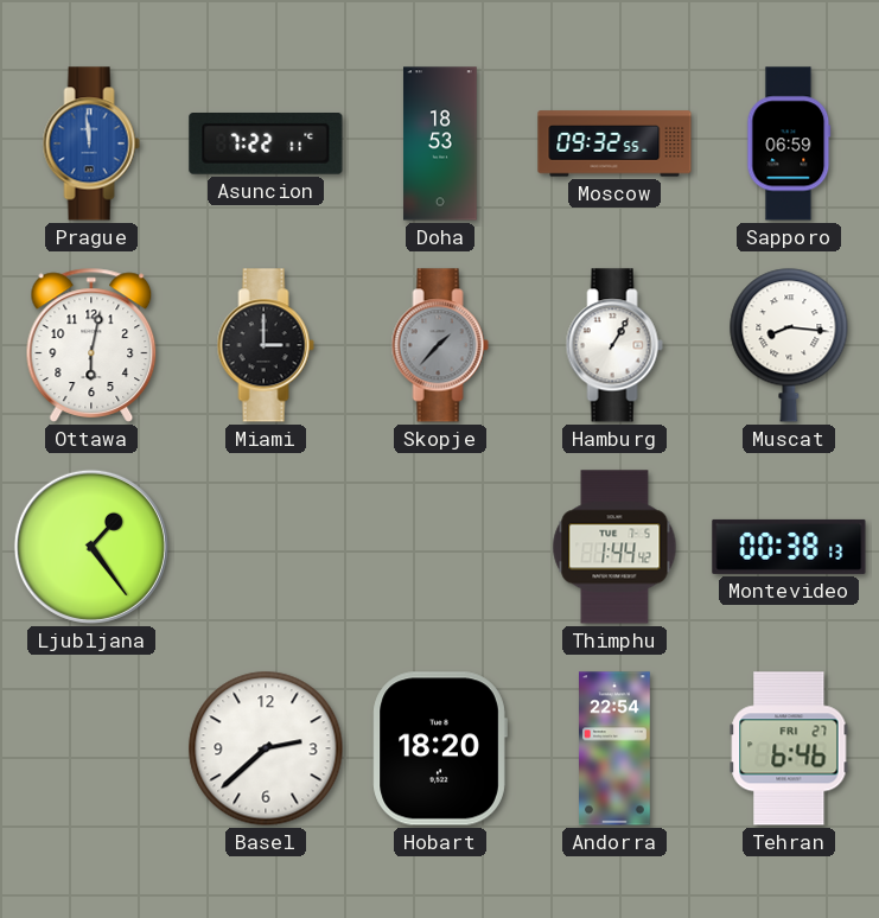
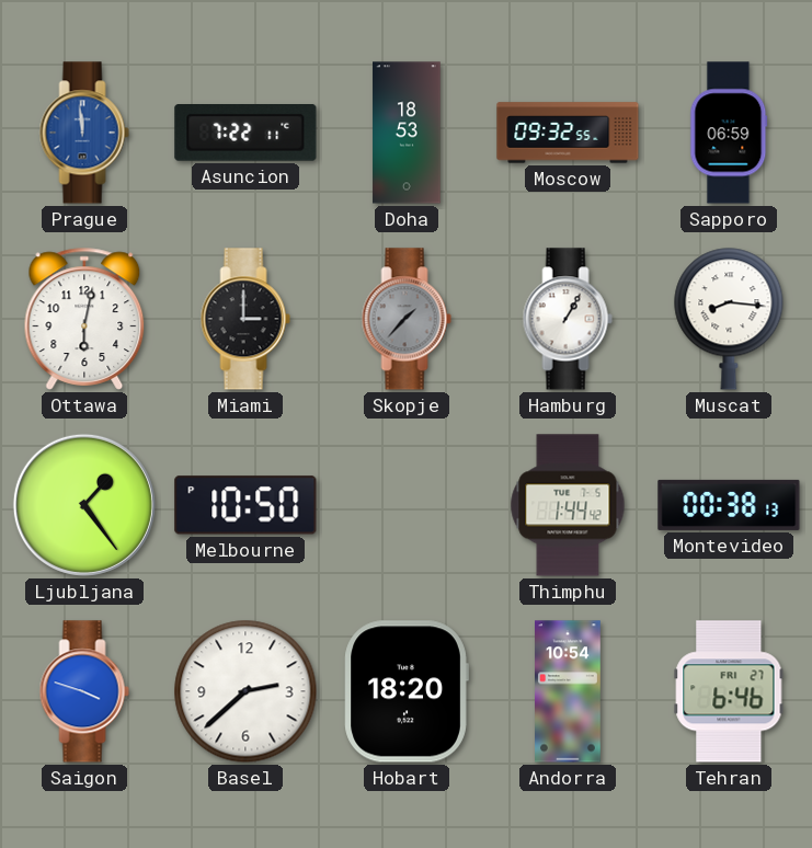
Melbourne: none -> 10:50
Saigon: none -> 3:48
Andorra: 22:54 -> 10:54
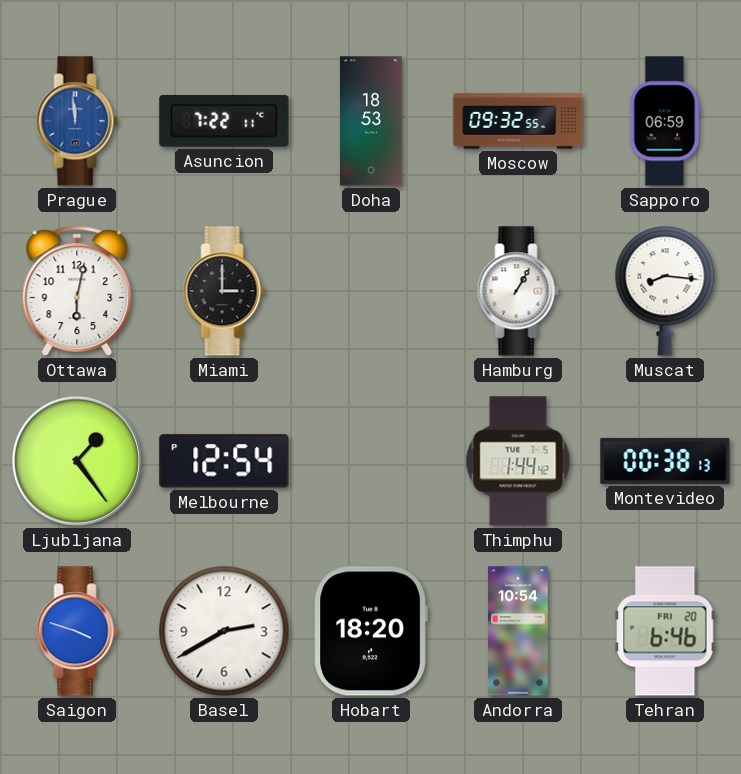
Skopje: 1:37 -> none
Melbourne: 10:50 -> 12:54
Basel: 2:38 -> 2:40
Tehran date: FRI 27 -> FRI 20
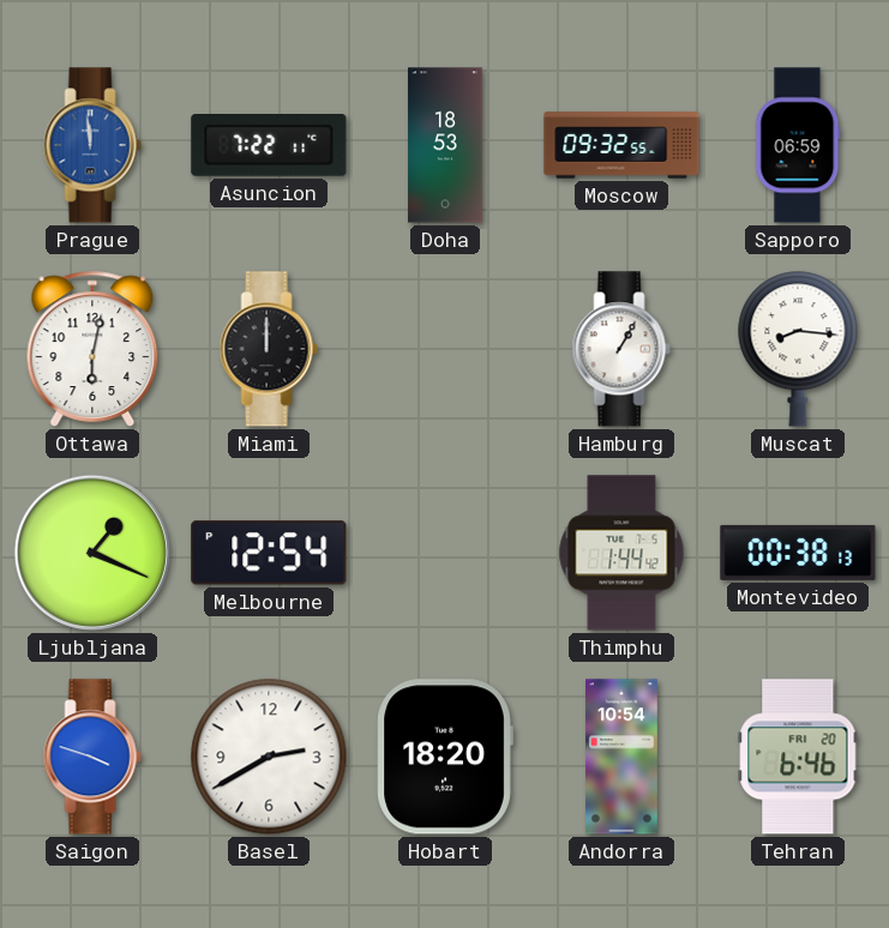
Miami: 3:00 -> 12:00
Ljubljana: 1:24 -> 1:19
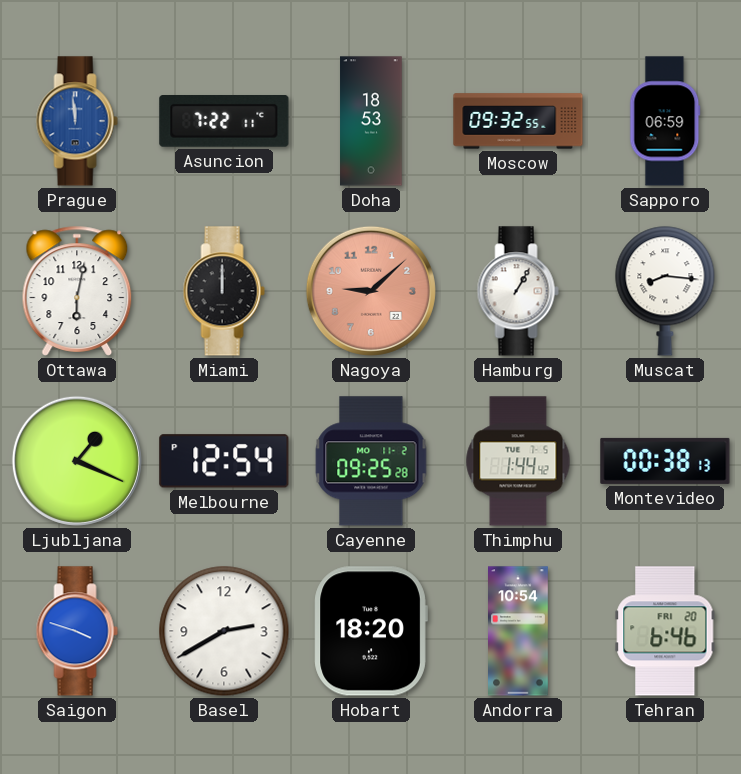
Nagoya: none -> 9:08
Cayenne: none -> 09:25
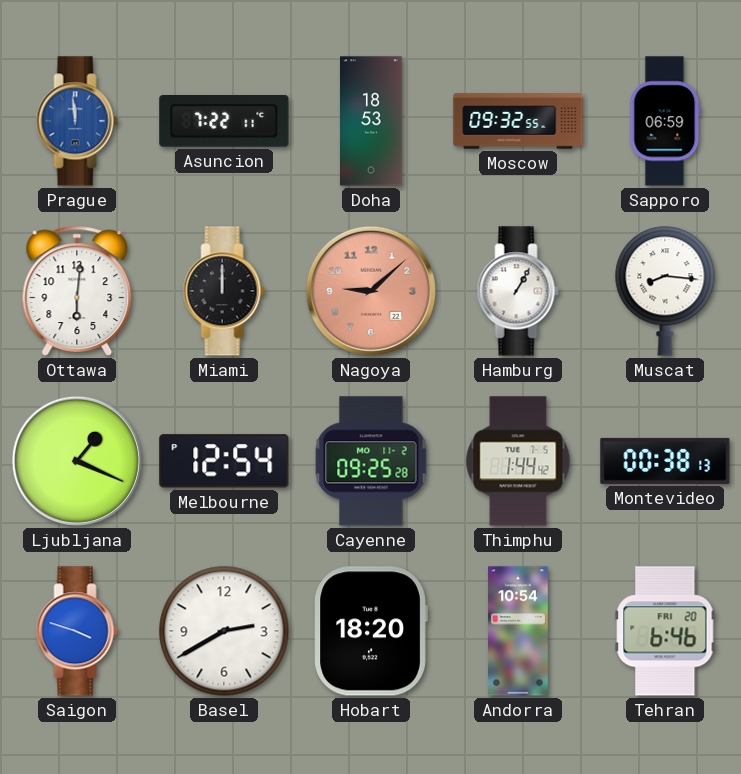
Ottawa: 6:02 -> 6:01
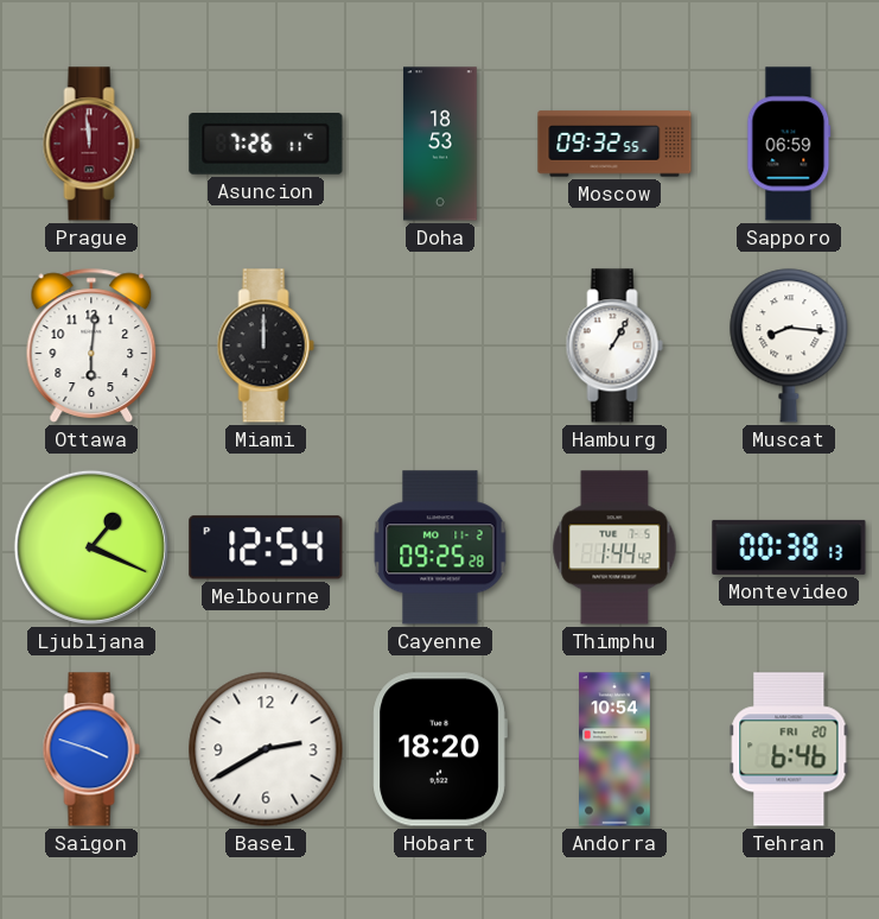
Prague dial: blue -> burgundy
Asuncion: 7:22 -> 7:26
Nagoya: 9:08 -> none
